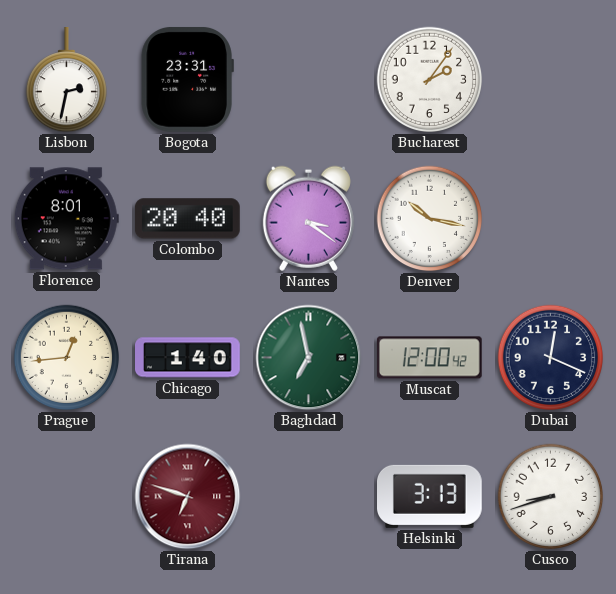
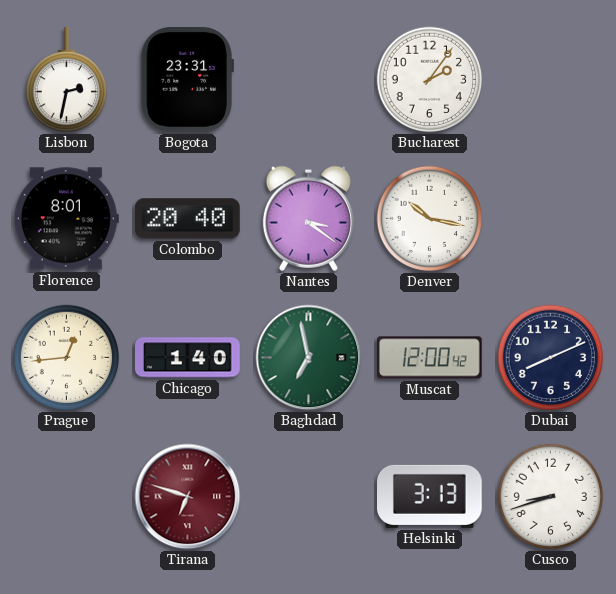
Dubai: 12:19 -> 8:11
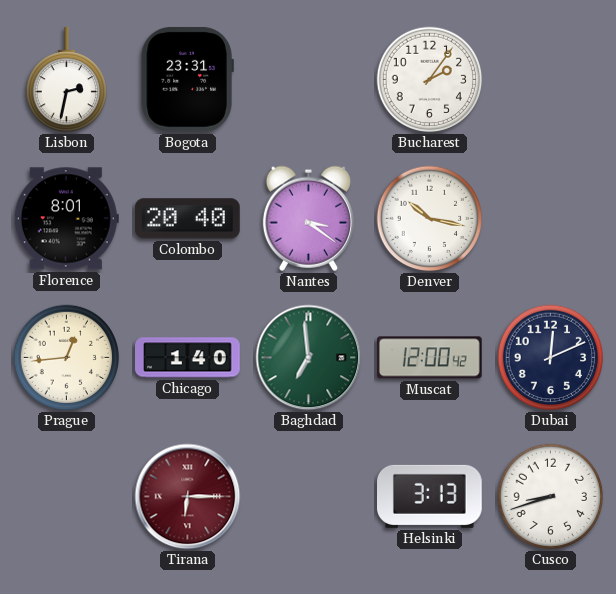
Baghdad: 6:58 -> 6:59
Dubai: 8:11 -> 12:11
Tirana: 6:48 -> 6:15
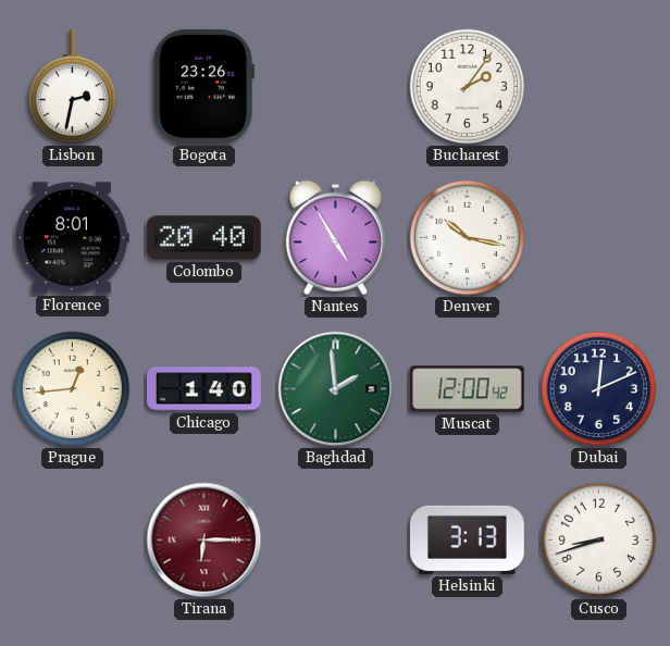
Bogota: 23:31 -> 23:26
Nantes: 3:21 -> 4:55
Baghdad: 6:59 -> 1:59
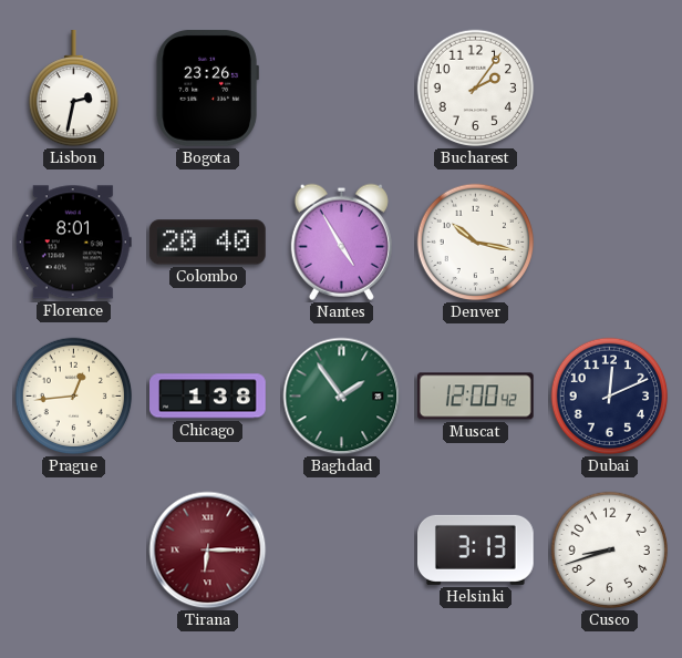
Chicago: 1:40 -> 1:38
Baghdad: 1:59 -> 1:54
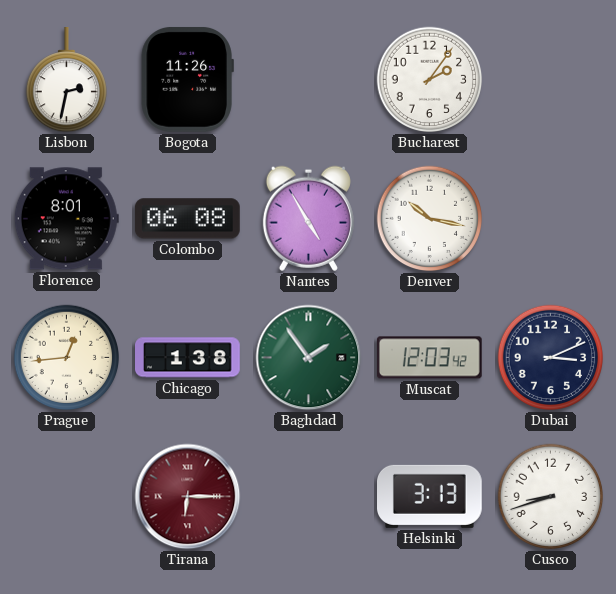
Bogota: 23:26 -> 11:26
Colombo: 20:40 -> 06:08
Muscat: 12:00 -> 12:03
Dubai: 12:11 -> 3:11
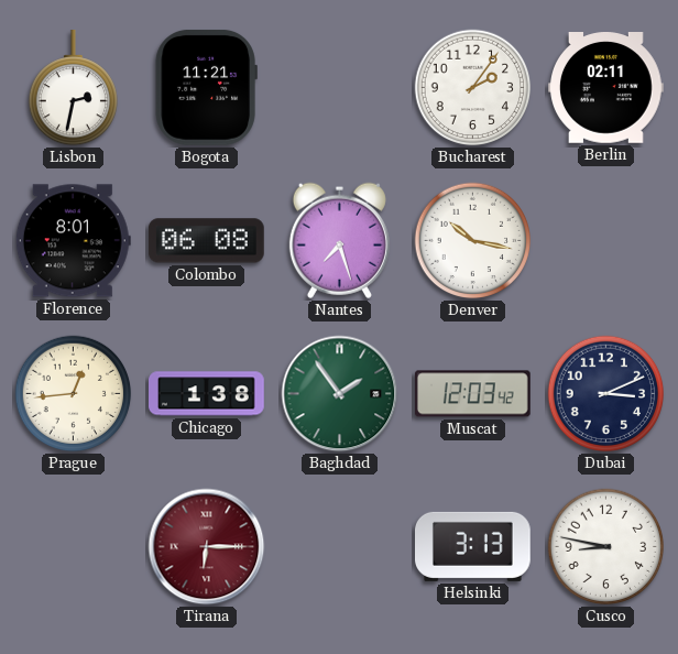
Bogota: 11:26 -> 11:21
Berlin: none -> 02:11
Nantes: 4:55 -> 7:27
Cusco: 8:42 -> 8:47
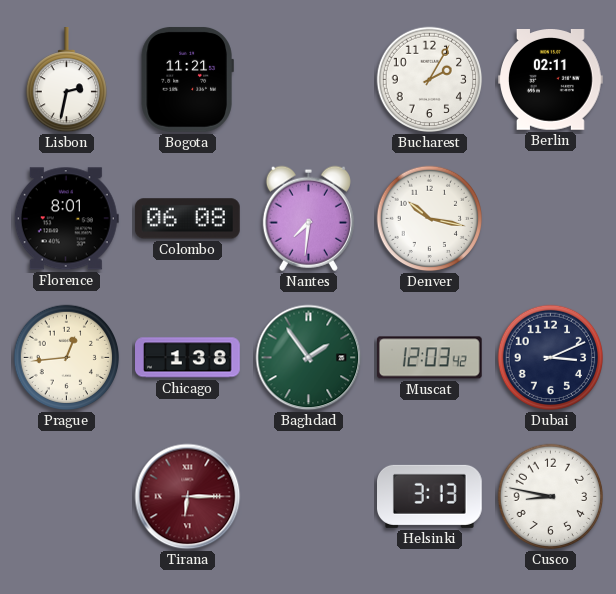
Bucharest: 2:06 -> 2:05
Nantes: 7:27 -> 7:31
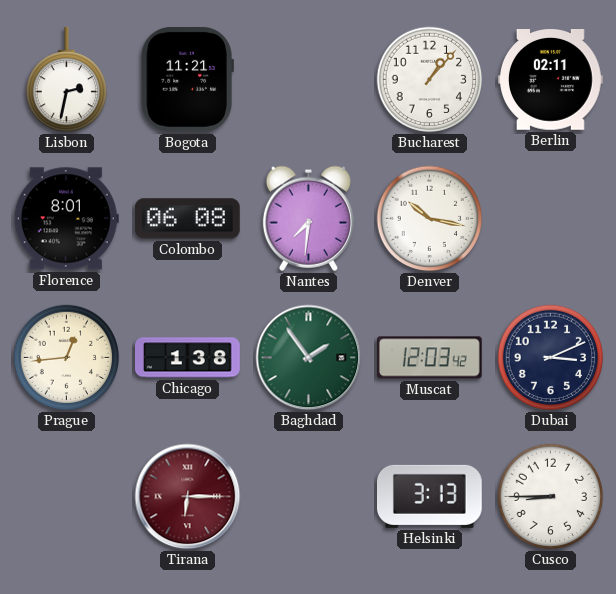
Bucharest: 2:05 -> 1:07
Cusco: 8:47 -> 8:45
